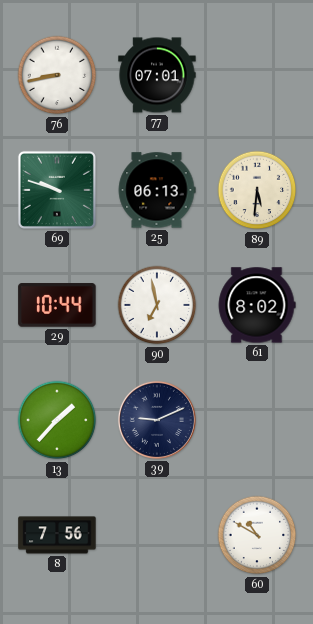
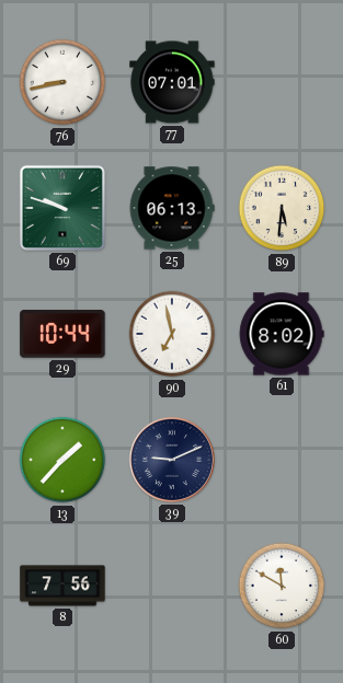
60: 10:50 -> 11:50
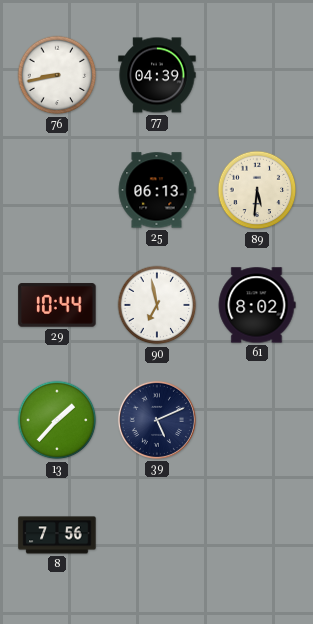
77: 07:01 -> 04:39
69: 9:48 -> none
39: 9:11 -> 5:11
60: 11:50 -> none
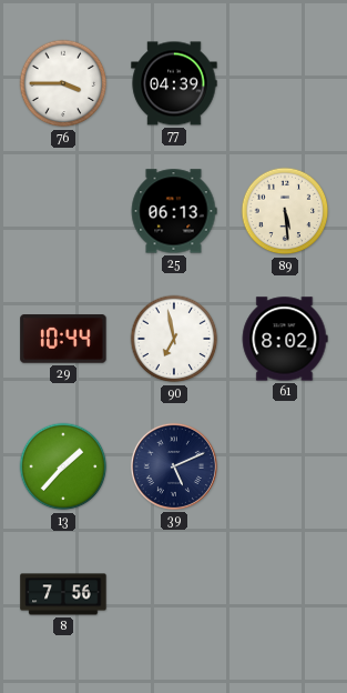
76: 8:43 -> 3:45
89: 5:31 -> 5:29
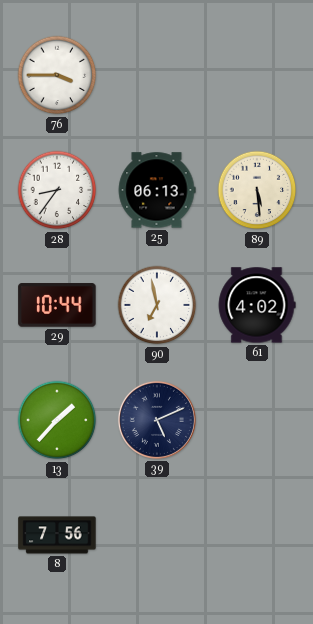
77: 04:39 -> none
28: none -> 8:36
61: 8:02 -> 4:02
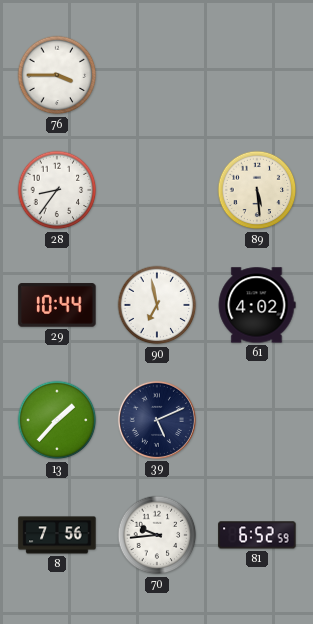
25: 06:13 -> none
70: none -> 9:44
81: none -> 6:52
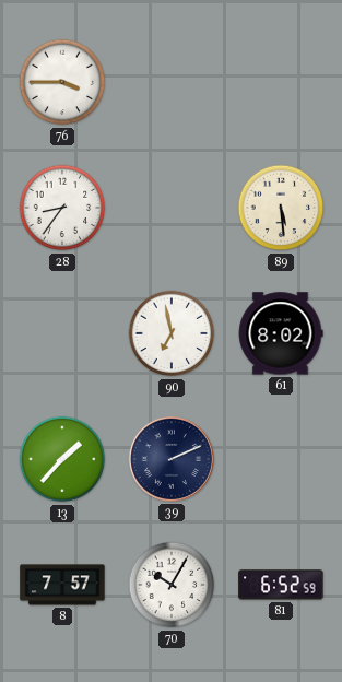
29: 10:44 -> none
61: 4:02 -> 8:02
39: 5:11 -> 2:11
8: 7:56 -> 7:57
70: 9:44 -> 10:05
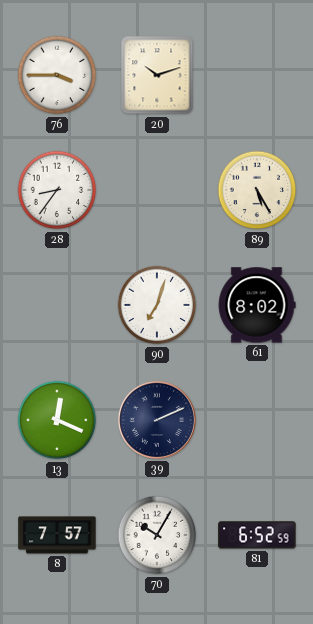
20: none -> 10:12
89: 5:29 -> 5:25
90: 6:58 -> 7:03
13: 1:37 -> 12:19
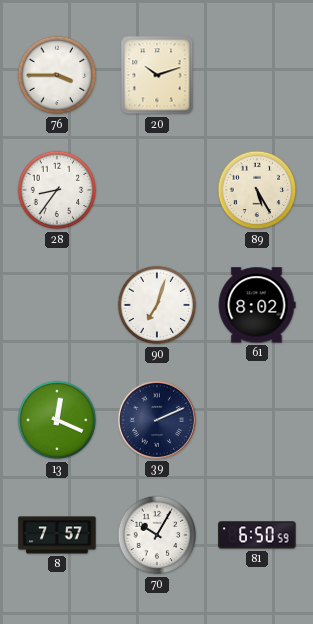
81: 6:52 -> 6:50
